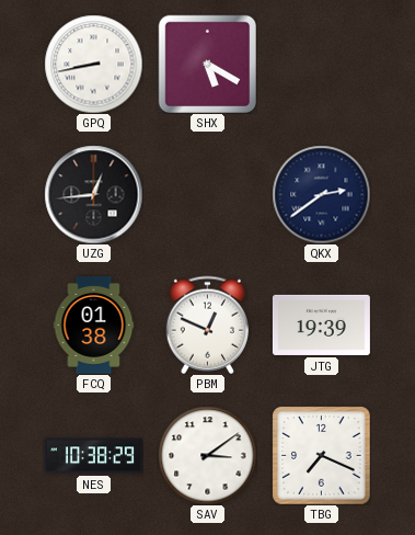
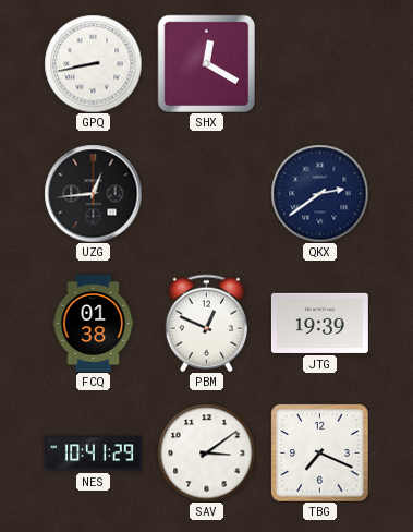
SHX: 5:20 -> 12:20
NES: 10:38 -> 10:41
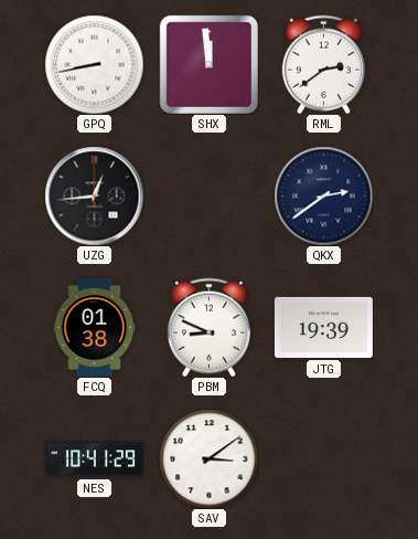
SHX: 12:20 -> 11:59
RML: none -> 2:39
PBM: 12:49 -> 8:49
TBG: 7:19 -> none
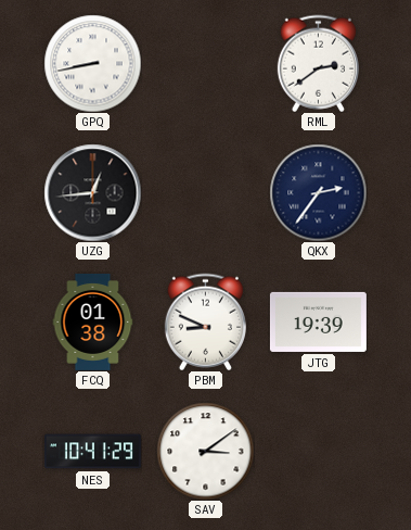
SHX: 11:59 -> none
QKX: 2:39 -> 2:36
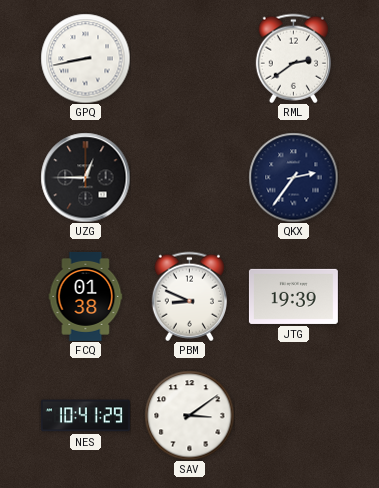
UZG: 12:44 -> 12:45
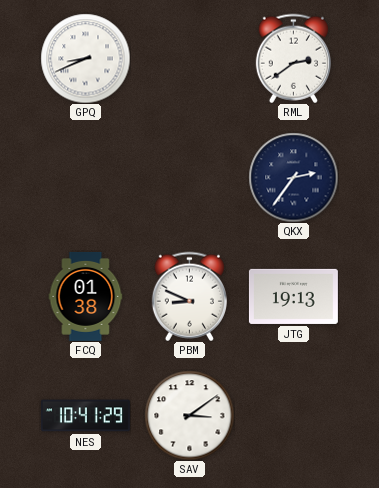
GPQ: 8:43 -> 8:41
UZG: 12:45 -> none
JTG: 19:39 -> 19:13
